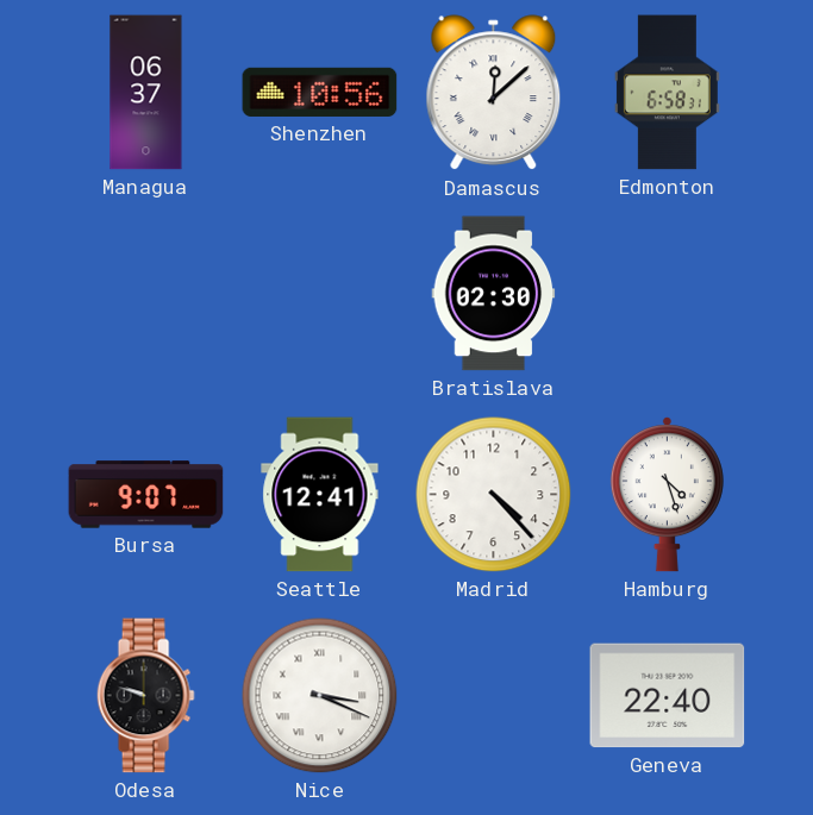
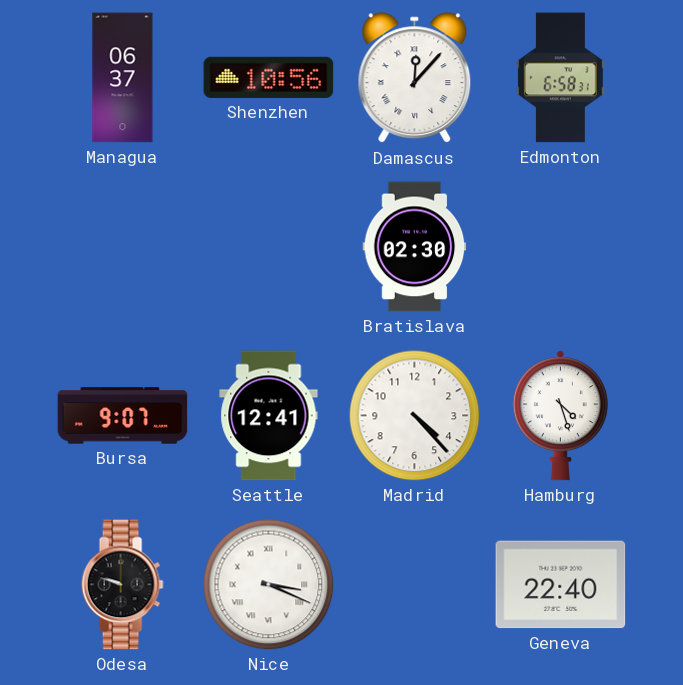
Damascus: 12:08 -> 12:07
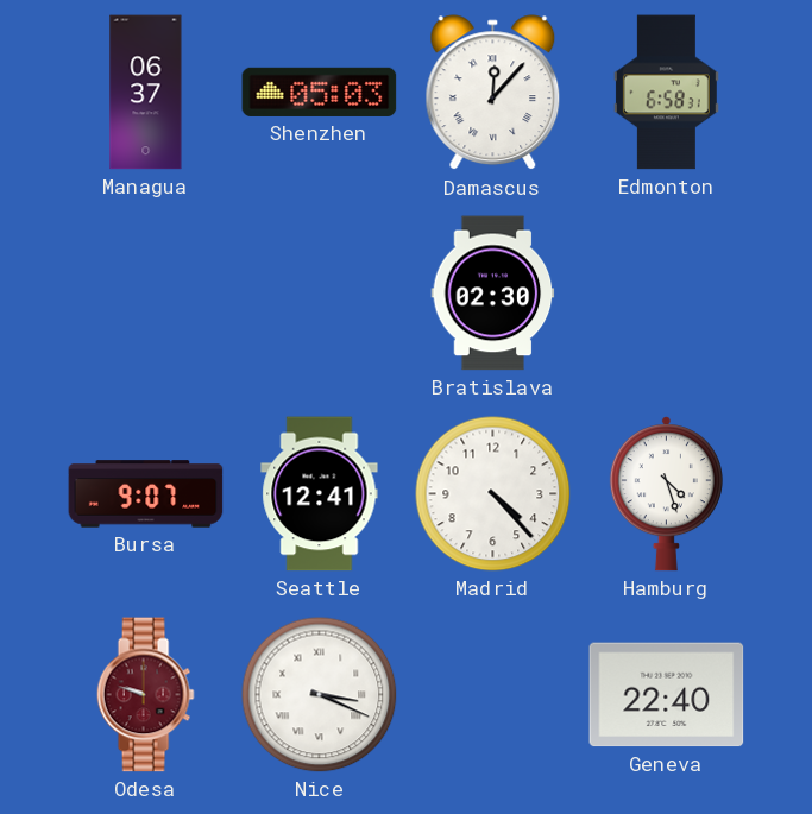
Shenzhen: 10:56 -> 05:03
Odesa dial: black -> burgundy
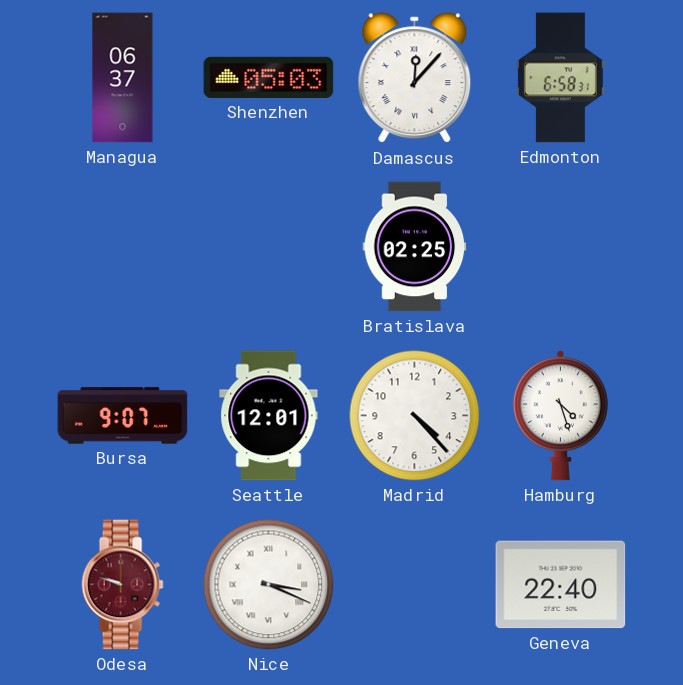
Bratislava: 02:30 -> 02:25
Seattle: 12:41 -> 12:01
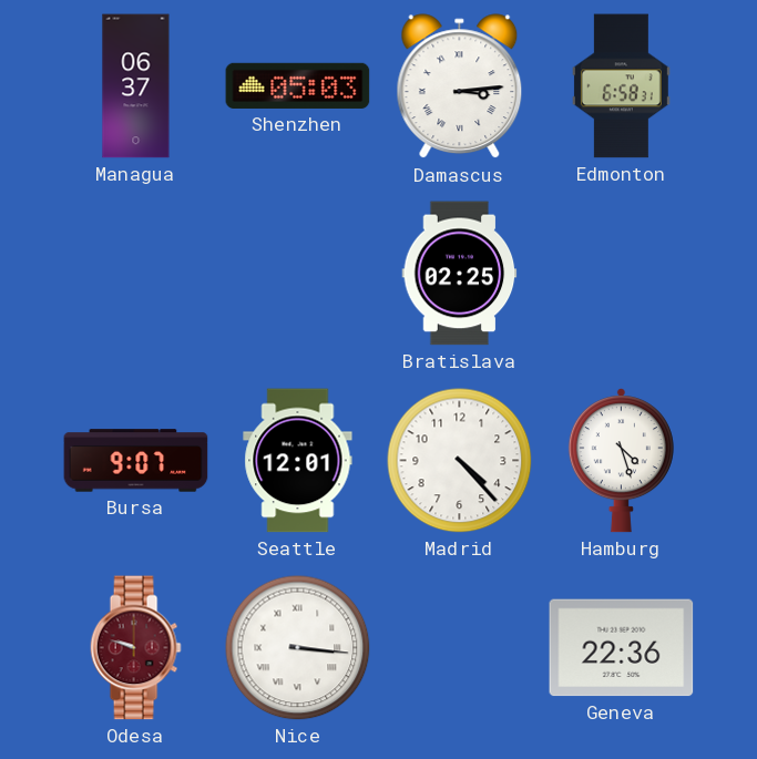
Damascus: 12:07 -> 3:14
Nice: 3:19 -> 3:16
Geneva: 22:40 -> 22:36
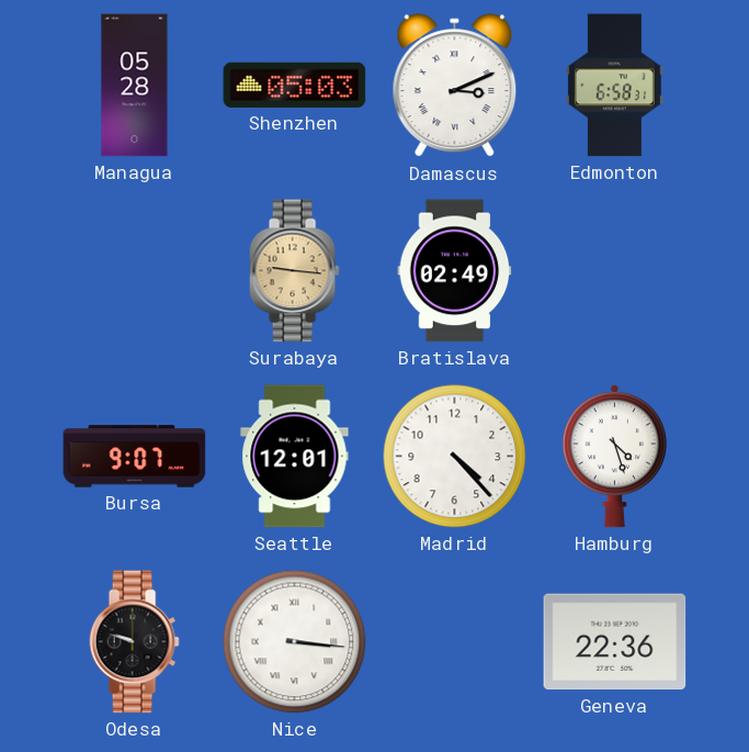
Managua: 06:37 -> 05:28
Damascus: 3:14 -> 3:11
Surabaya: none -> 9:16
Bratislava: 02:25 -> 02:49
Odesa dial: burgundy -> black
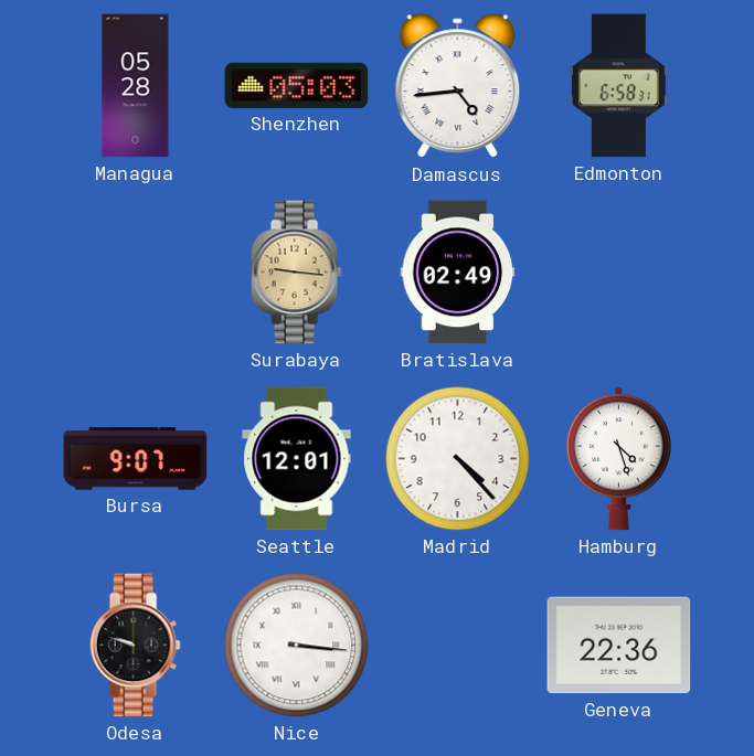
Damascus: 3:11 -> 4:44
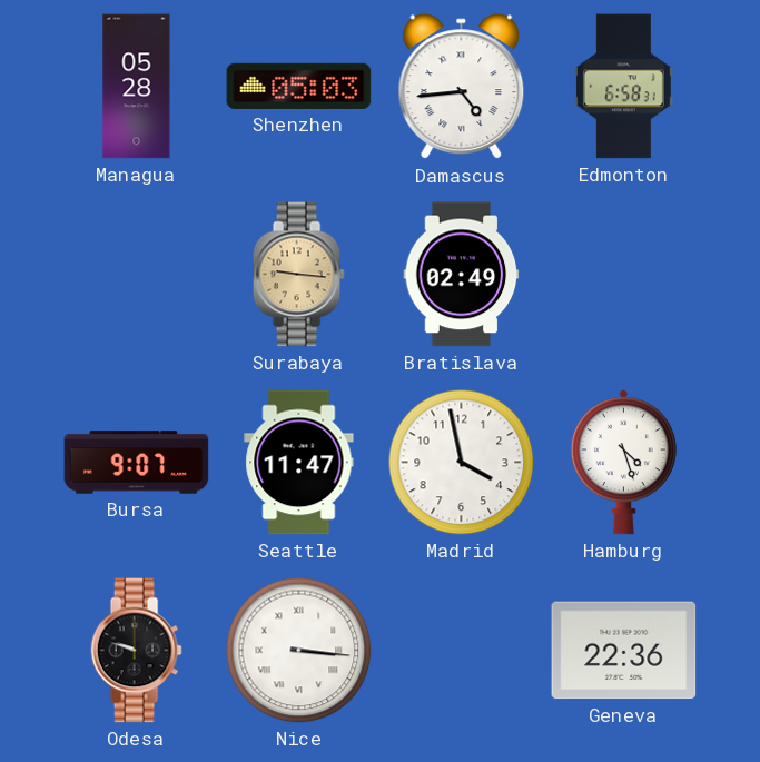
Seattle: 12:01 -> 11:47
Madrid: 4:23 -> 3:58
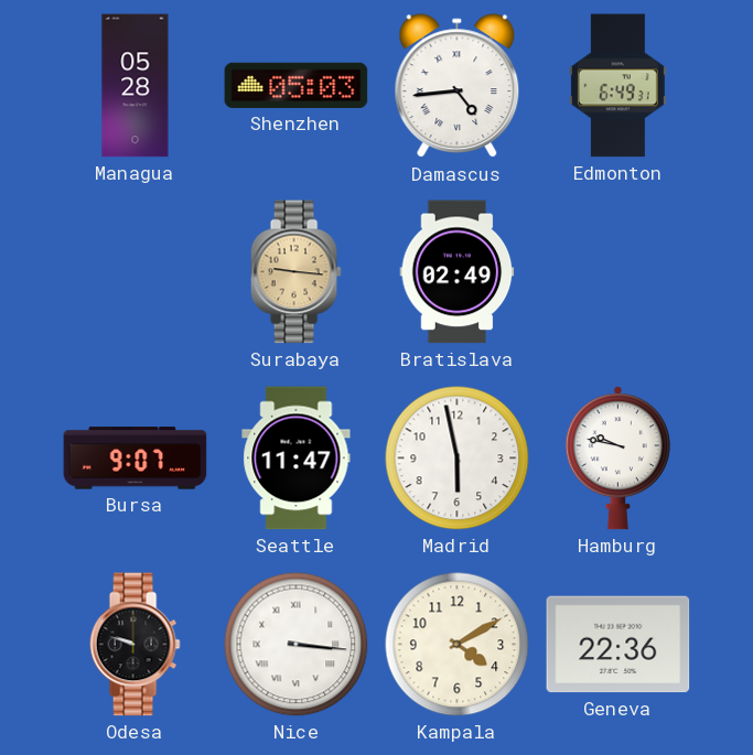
Edmonton: 6:58 -> 6:49
Madrid: 3:58 -> 5:58
Hamburg: 4:27 -> 9:47
Kampala: none -> 4:10
